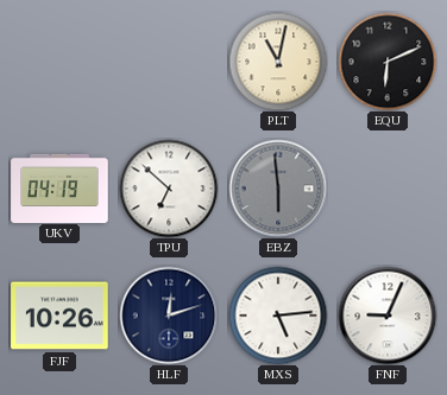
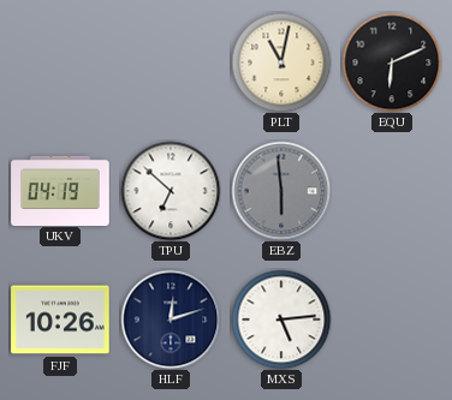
FNF: 9:04 -> none
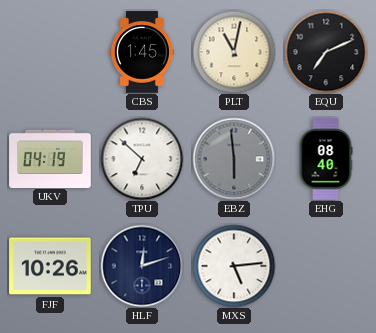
CBS: none -> 1:45
EQU: 6:11 -> 7:11
EHG: none -> 08:40
